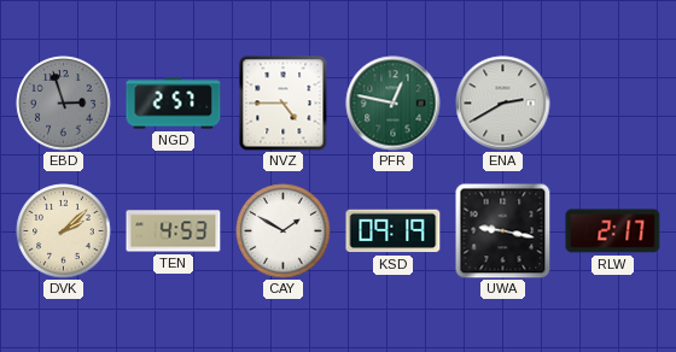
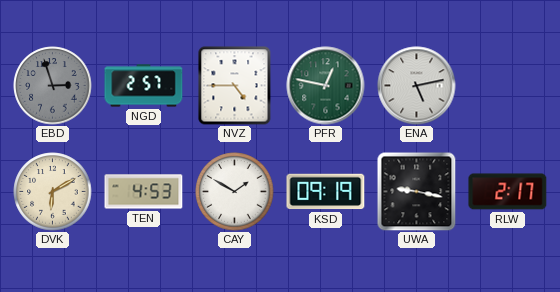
ENA: 2:40 -> 5:13
DVK: 2:08 -> 6:10
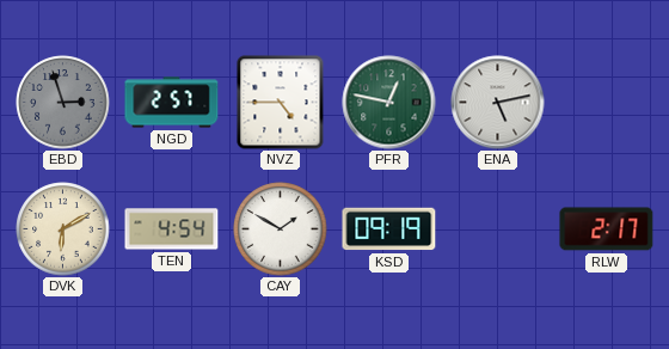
TEN: 4:53 -> 4:54
UWA: 9:17 -> none
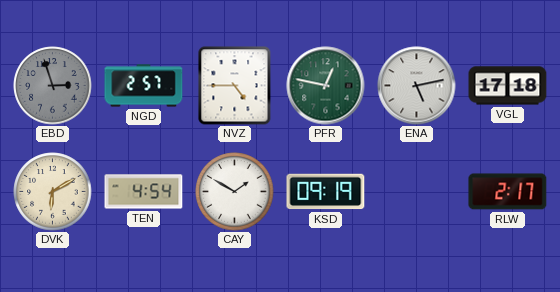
VGL: none -> 17:18
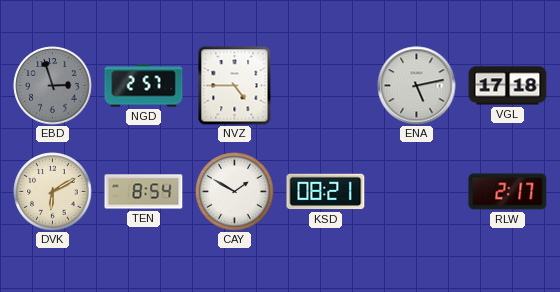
PFR: 12:47 -> none
TEN: 4:54 -> 8:54
KSD: 09:19 -> 08:21
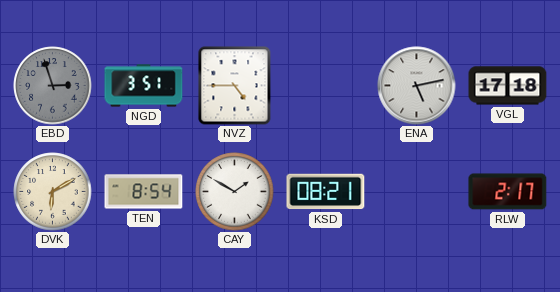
NGD: 2:57 -> 3:51
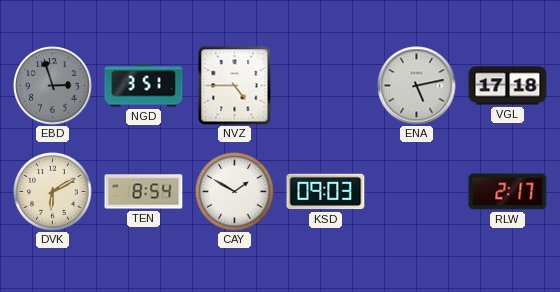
KSD: 08:21 -> 09:03
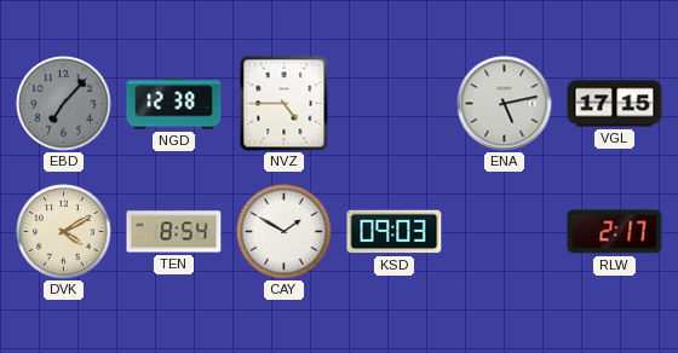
EBD: 2:57 -> 7:07
NGD: 3:51 -> 12:38
VGL: 17:18 -> 17:15
DVK: 6:10 -> 4:10
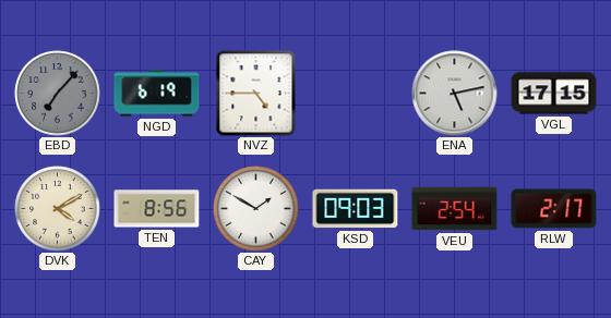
NGD: 12:38 -> 6:19
TEN: 8:54 -> 8:56
VEU: none -> 2:54
